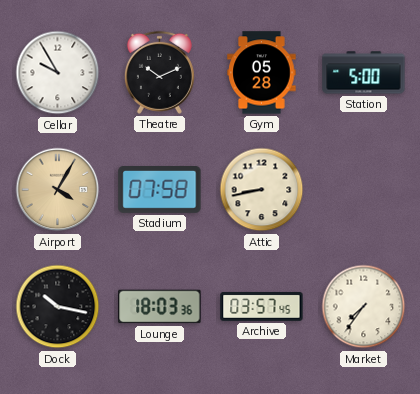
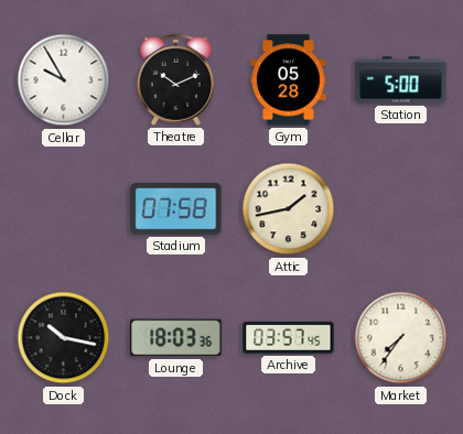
Airport: 4:05 -> none
Attic: 8:43 -> 1:43
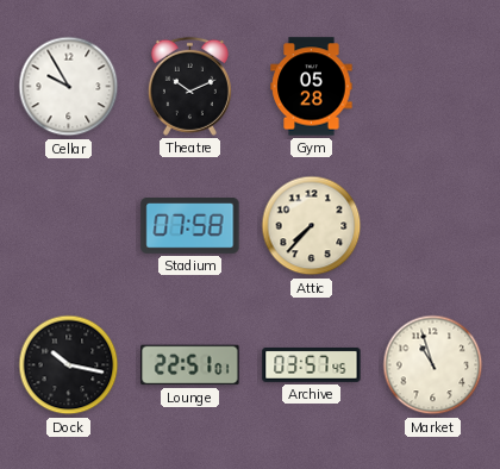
Station: 5:00 -> none
Attic: 1:43 -> 7:37
Lounge: 18:03 -> 22:51
Market: 7:36 -> 10:57
